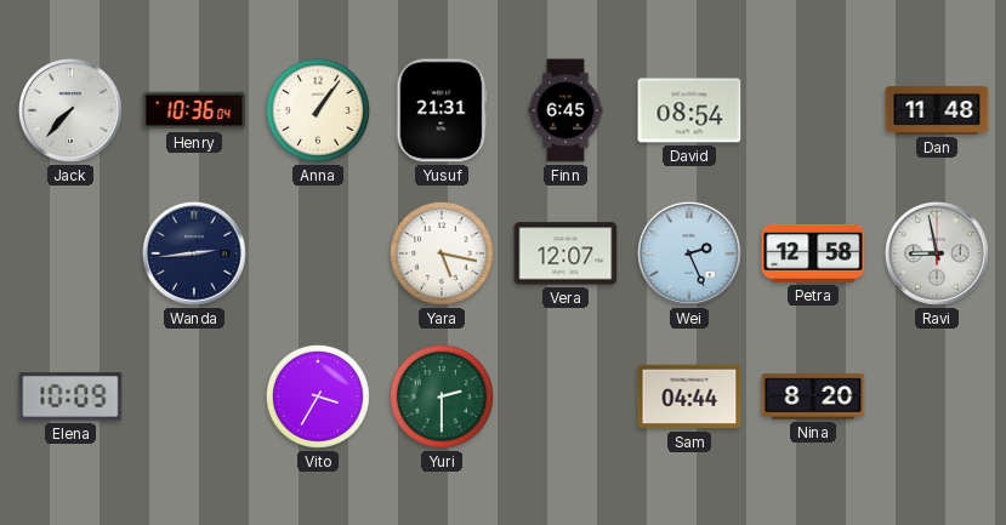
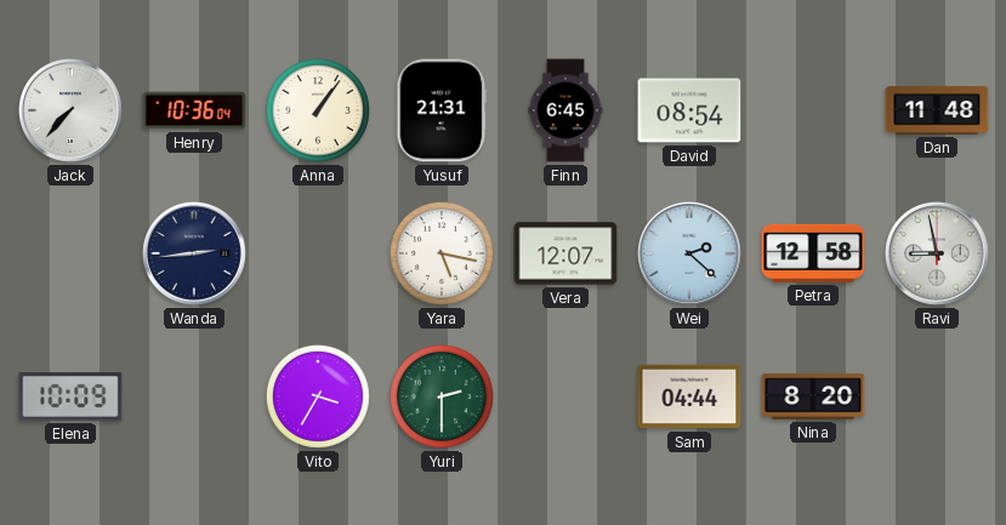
Wei: 2:26 -> 2:22
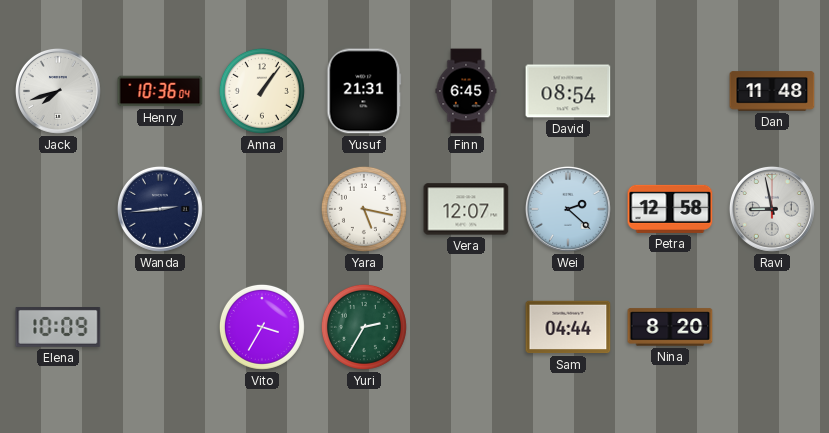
Jack: 7:37 -> 7:42
Yuri: 2:30 -> 2:35
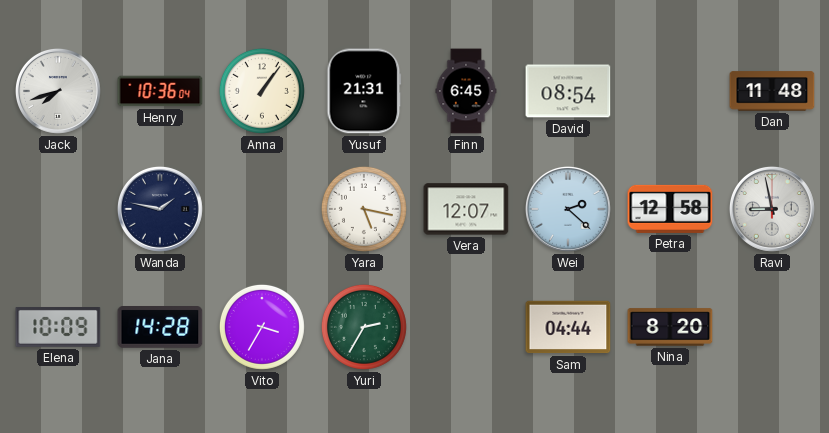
Wanda: 2:44 -> 1:47
Jana: none -> 14:28
